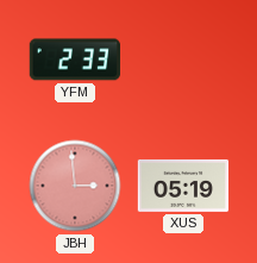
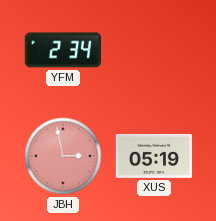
YFM: 2:33 -> 2:34
JBH: 2:59 -> 2:58
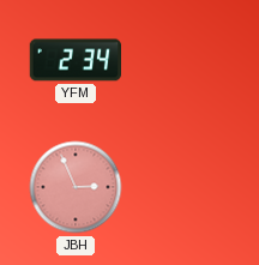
JBH: 2:58 -> 2:56
XUS: 05:19 -> none
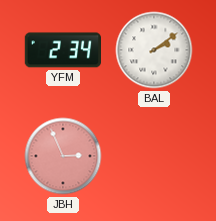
BAL: none -> 2:09
